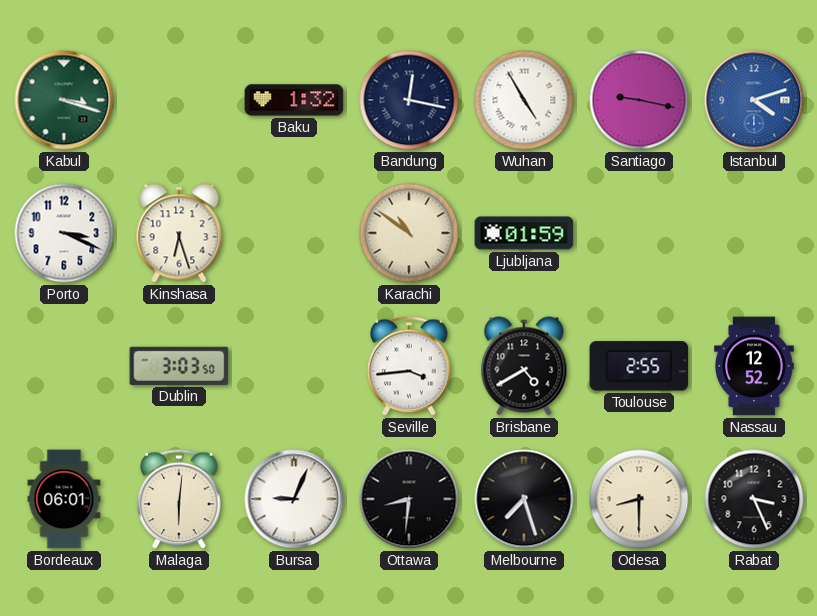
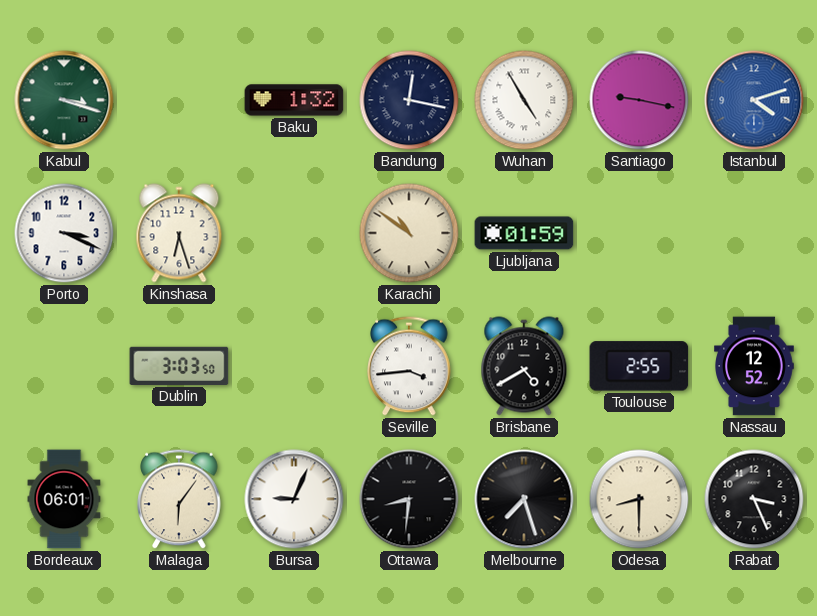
Malaga: 6:01 -> 6:06
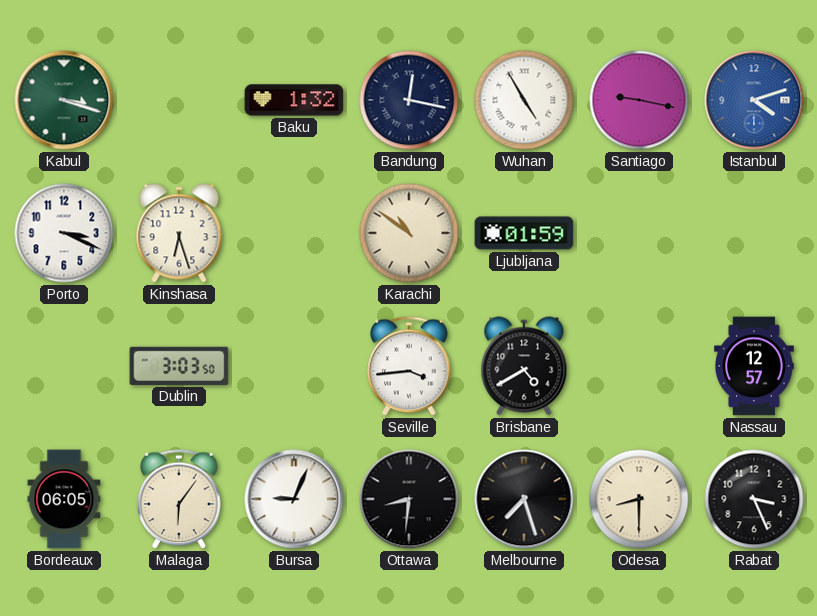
Toulouse: 2:55 -> none
Nassau: 12:52 -> 12:57
Bordeaux: 06:01 -> 06:05
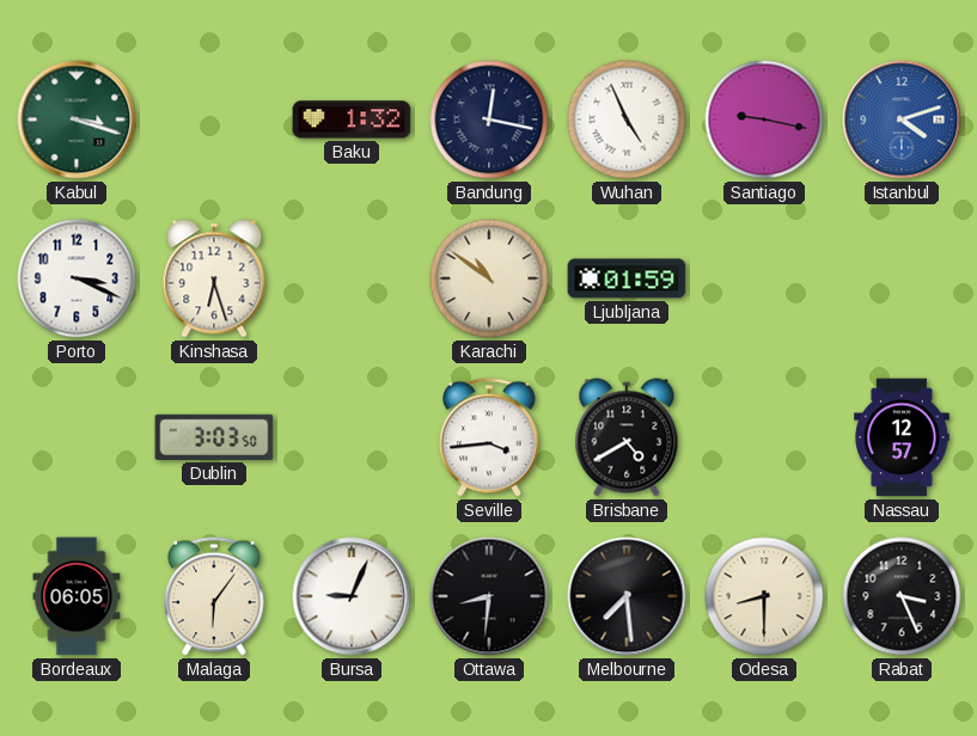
Wuhan: 4:55 -> 4:56
Melbourne: 7:27 -> 7:29
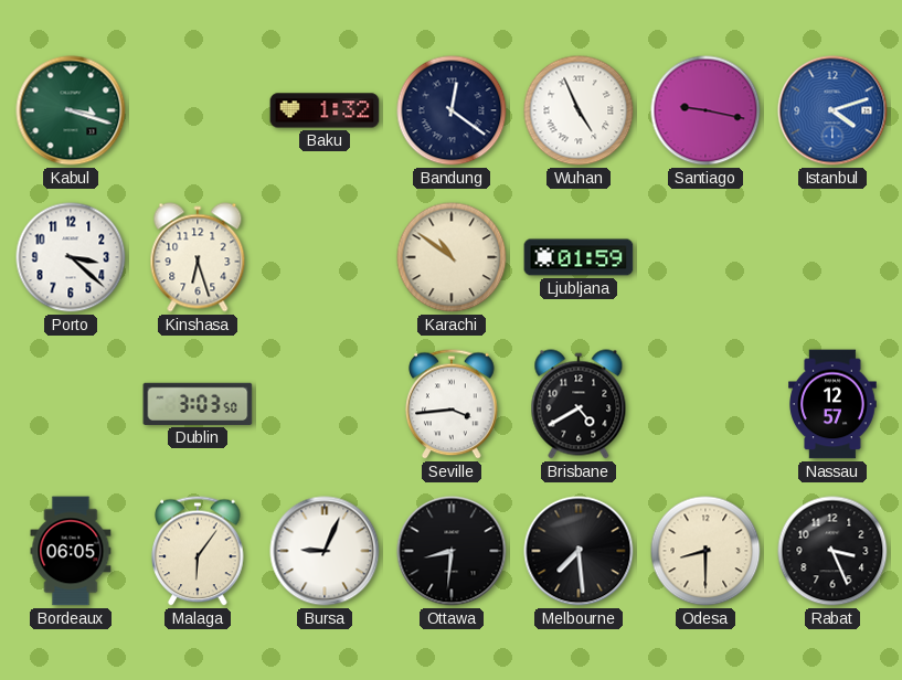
Bandung: 12:17 -> 12:21
Porto: 3:19 -> 3:22
